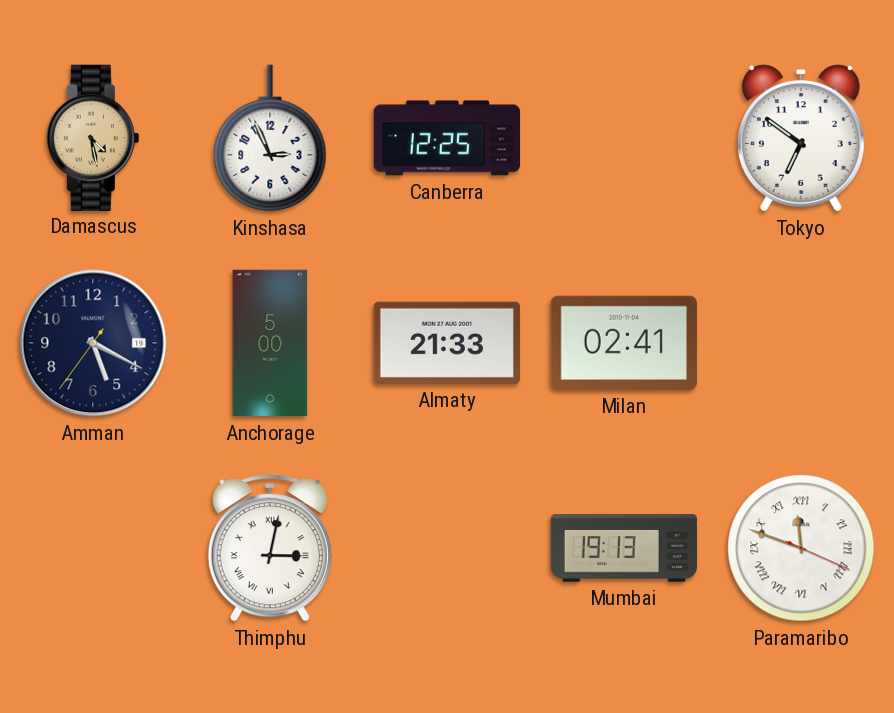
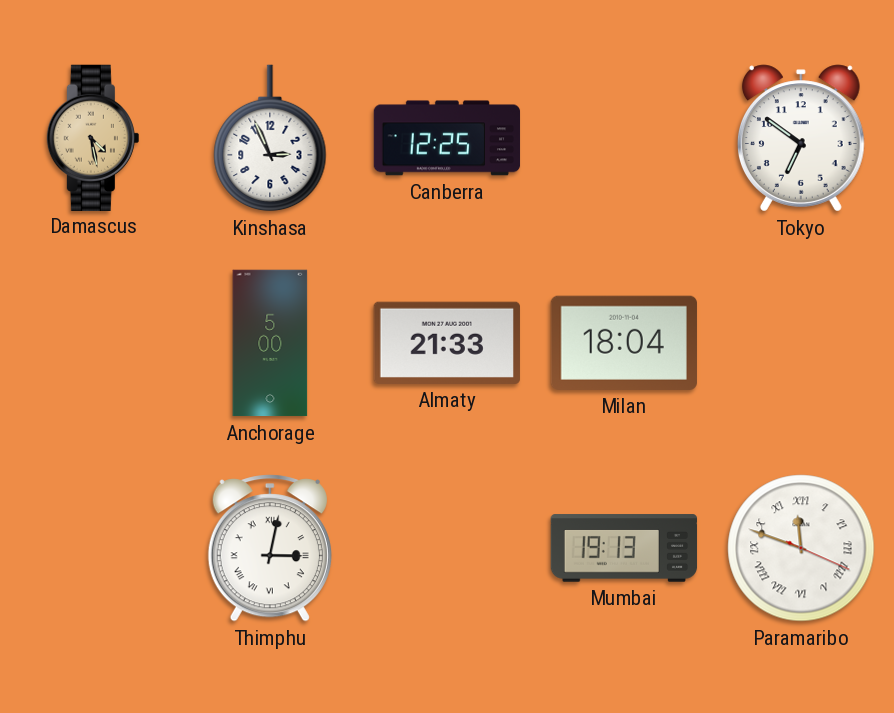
Amman: 5:19 -> none
Milan: 02:41 -> 18:04
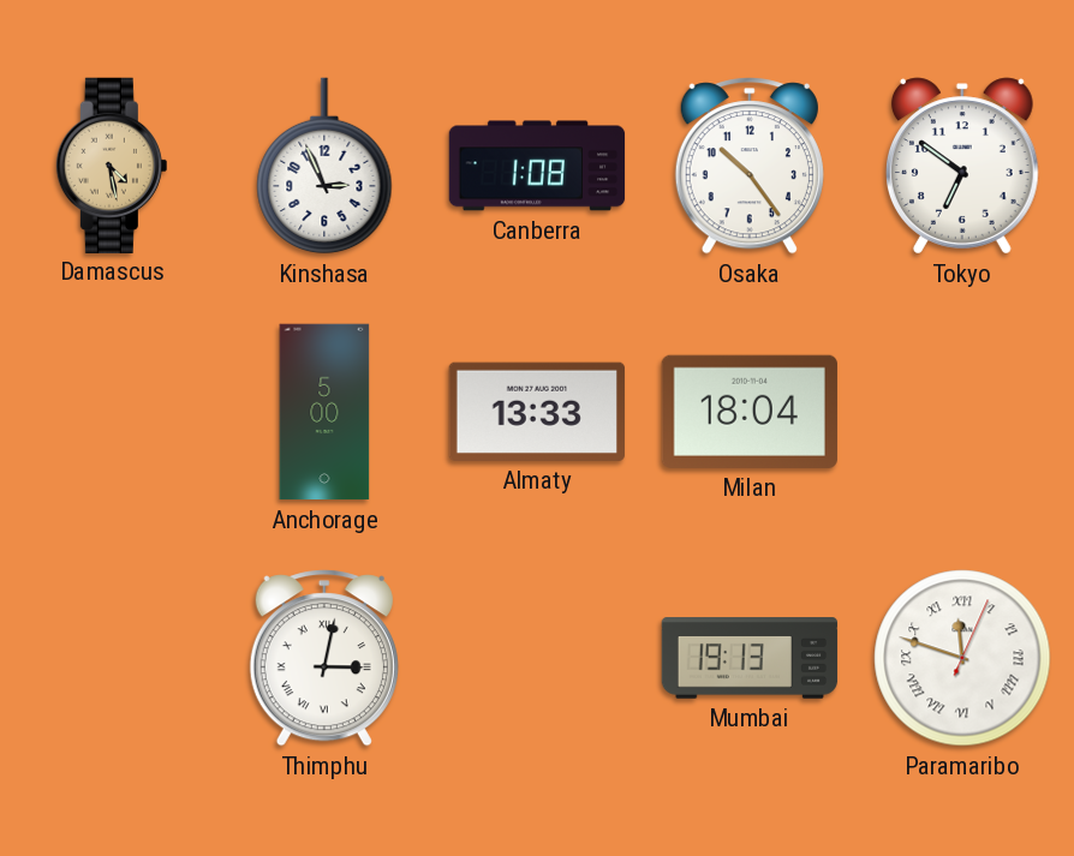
Canberra: 12:25 -> 1:08
Osaka: none -> 10:24
Almaty: 21:33 -> 13:33
Paramaribo: 11:48:19 -> 11:48:04
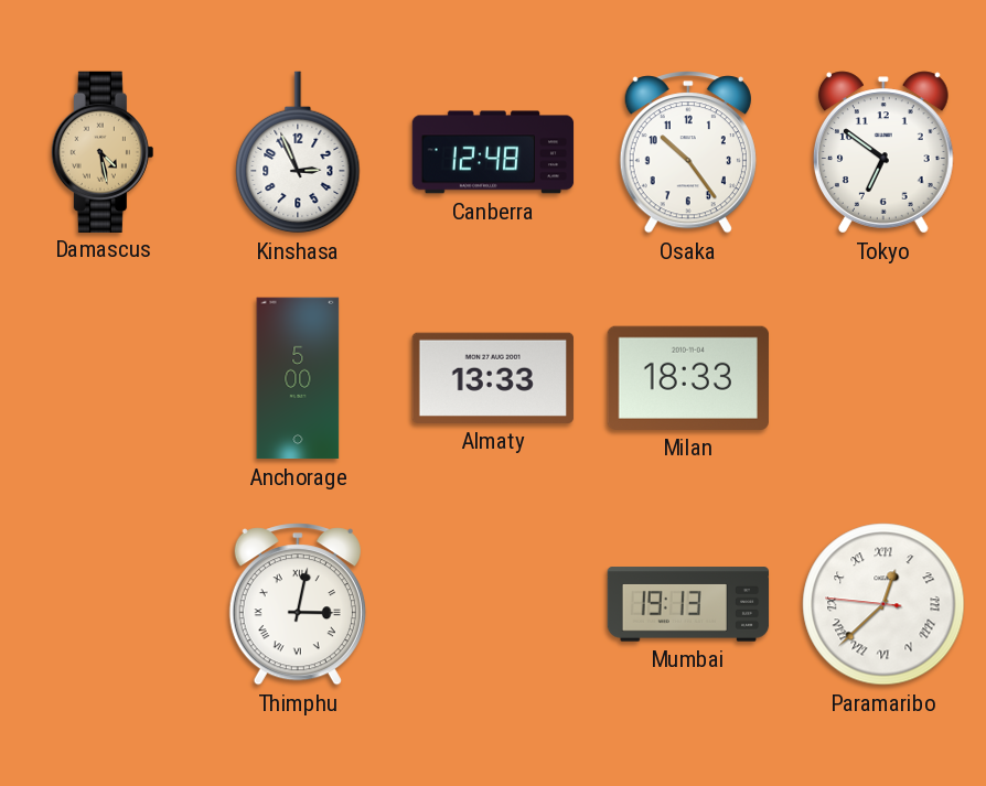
Canberra: 1:08 -> 12:48
Milan: 18:04 -> 18:33
Paramaribo: 11:48 -> 12:37
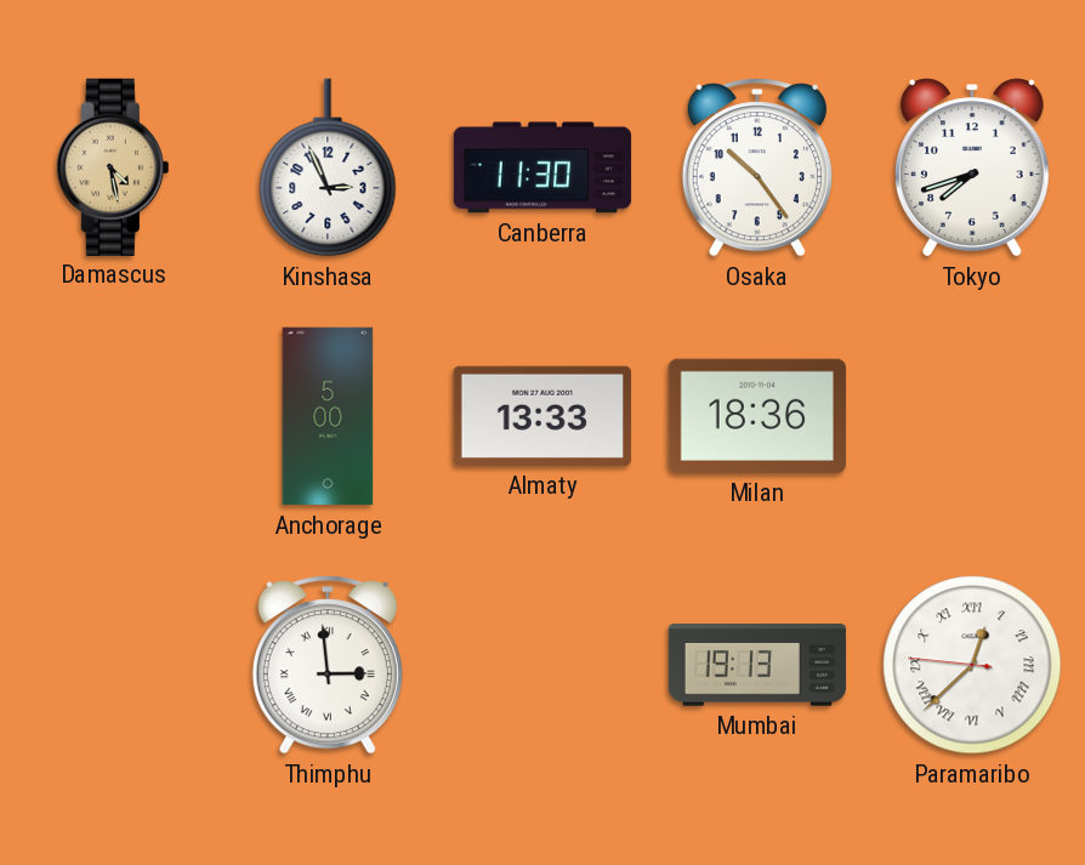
Canberra: 12:48 -> 11:30
Tokyo: 6:51 -> 7:42
Milan: 18:33 -> 18:36
Thimphu: 3:02 -> 2:59
